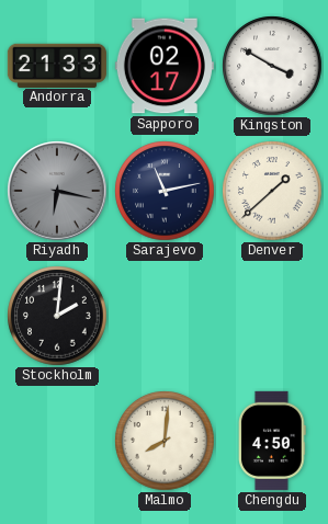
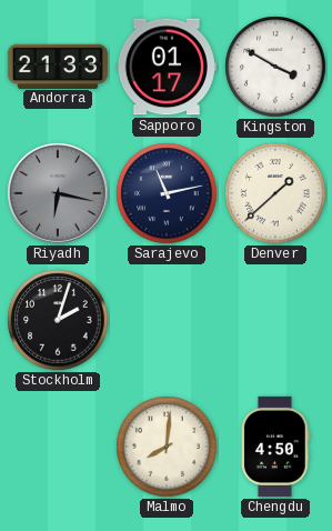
Sapporo: 02:17 -> 01:17
Stockholm: 2:01 -> 2:03
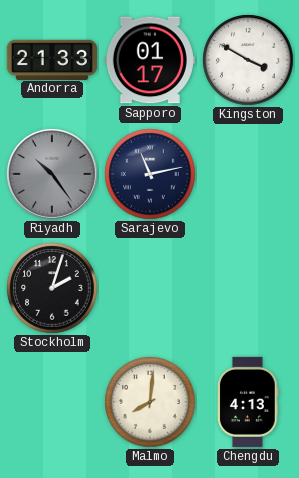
Riyadh: 6:17 -> 10:24
Denver: 1:38 -> none
Chengdu: 4:50 -> 4:13
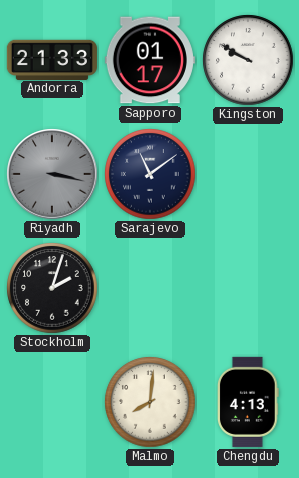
Kingston: 3:50 -> 9:50
Riyadh: 10:24 -> 3:17
Sarajevo: 11:13 -> 11:09
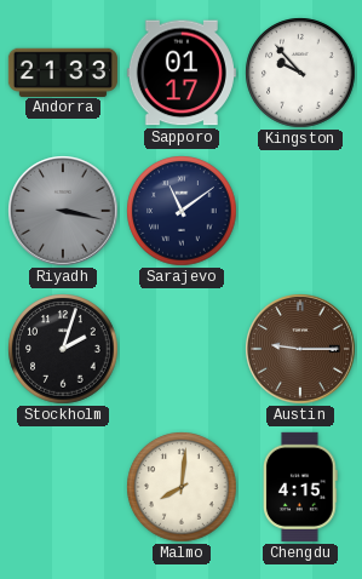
Kingston: 9:50 -> 9:53
Austin: none -> 9:15
Chengdu: 4:13 -> 4:15
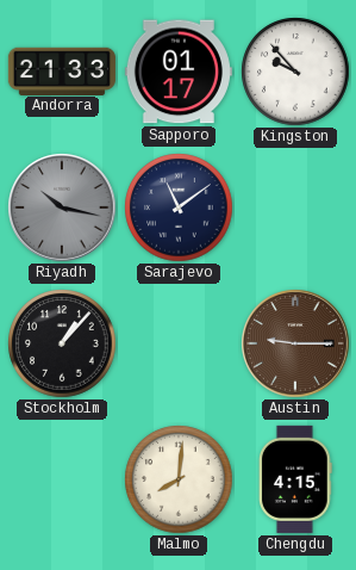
Riyadh: 3:17 -> 10:17
Stockholm: 2:03 -> 1:07
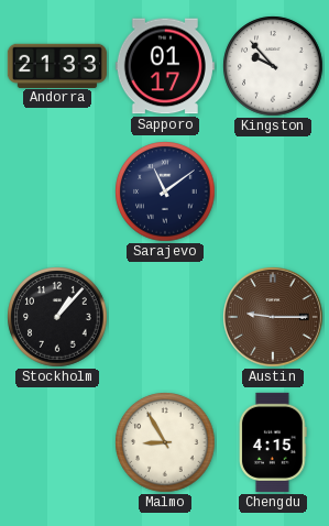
Riyadh: 10:17 -> none
Malmo: 8:01 -> 8:55
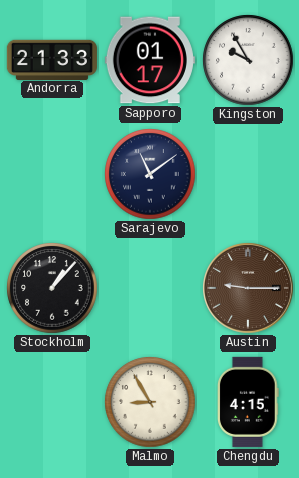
Kingston: 9:53 -> 9:55
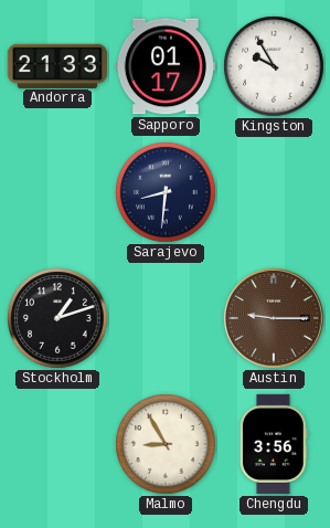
Sarajevo: 11:09 -> 8:31
Stockholm: 1:07 -> 1:12
Chengdu: 4:15 -> 3:56
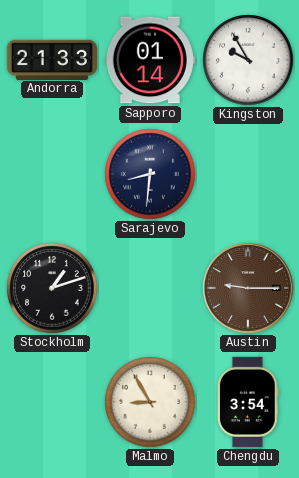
Sapporo: 01:17 -> 01:14
Chengdu: 3:56 -> 3:54
